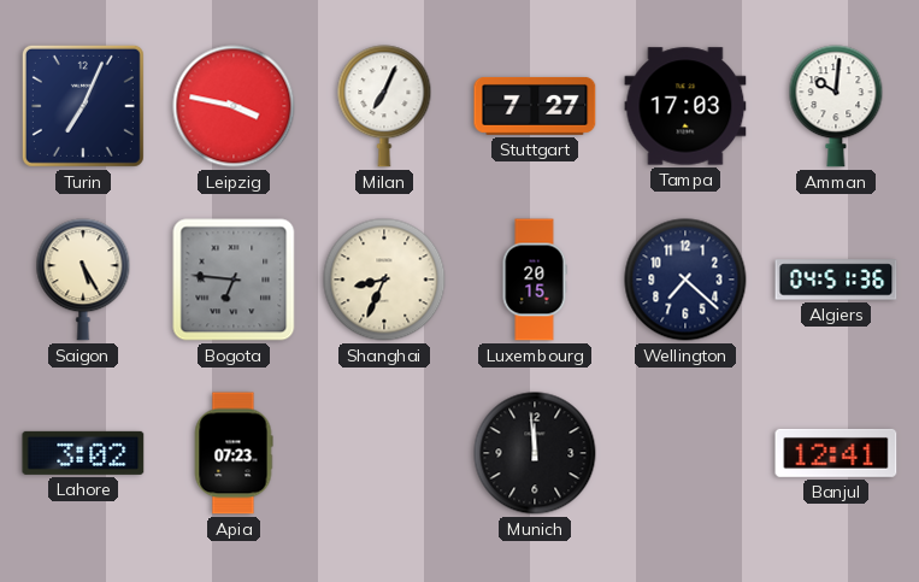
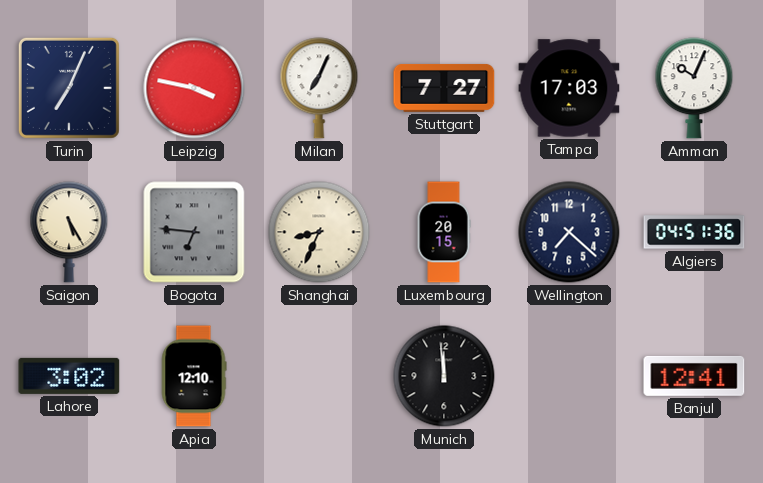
Amman: 10:01 -> 10:04
Apia: 07:23 -> 12:10
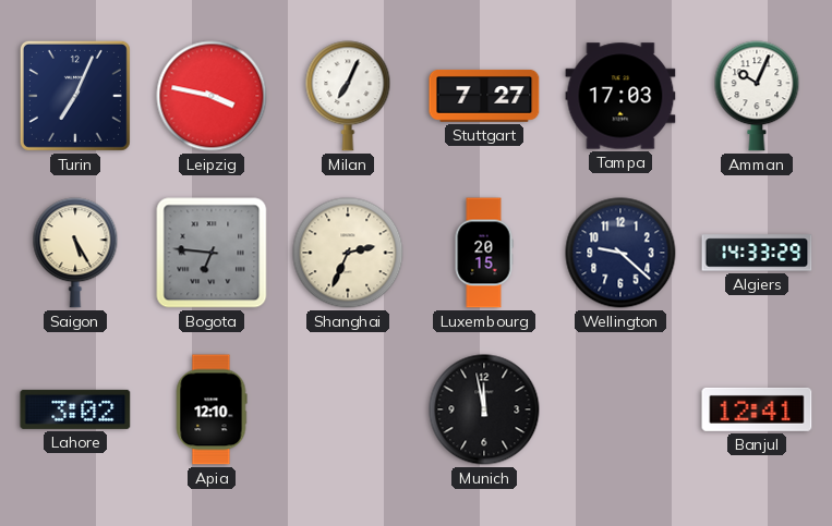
Shanghai: 8:34 -> 2:34
Wellington: 7:22 -> 9:22
Algiers: 04:51 -> 14:33
Munich: 11:59 -> 11:58
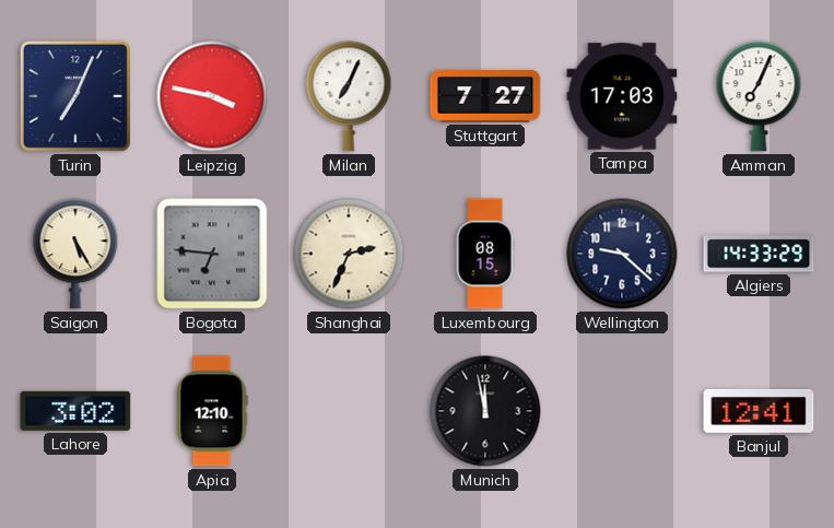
Amman: 10:04 -> 7:04
Luxembourg: 20:15 -> 08:15
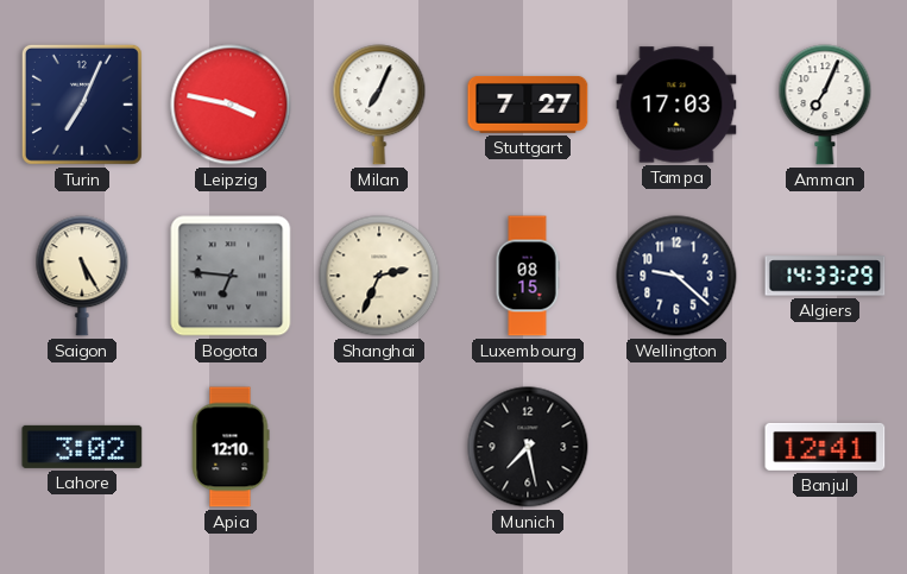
Munich: 11:58 -> 7:28
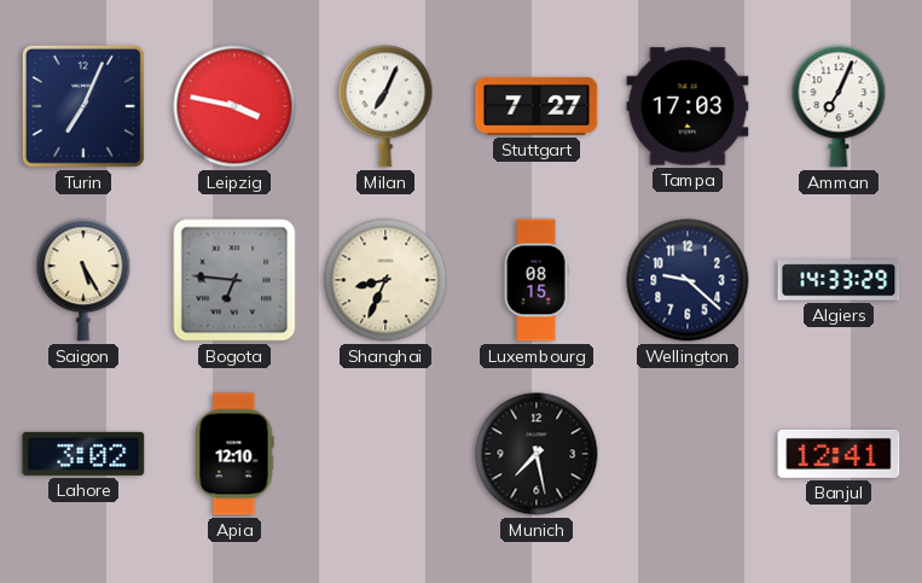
Shanghai: 2:34 -> 8:34
